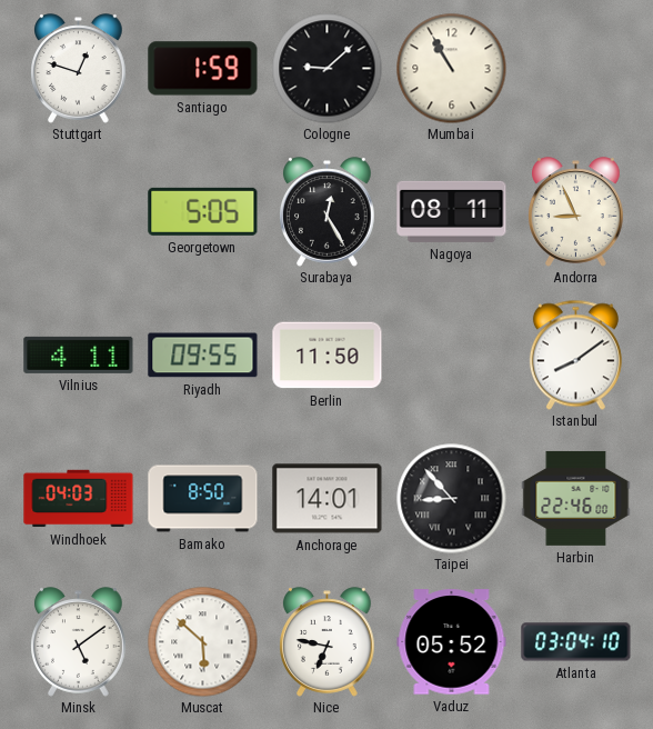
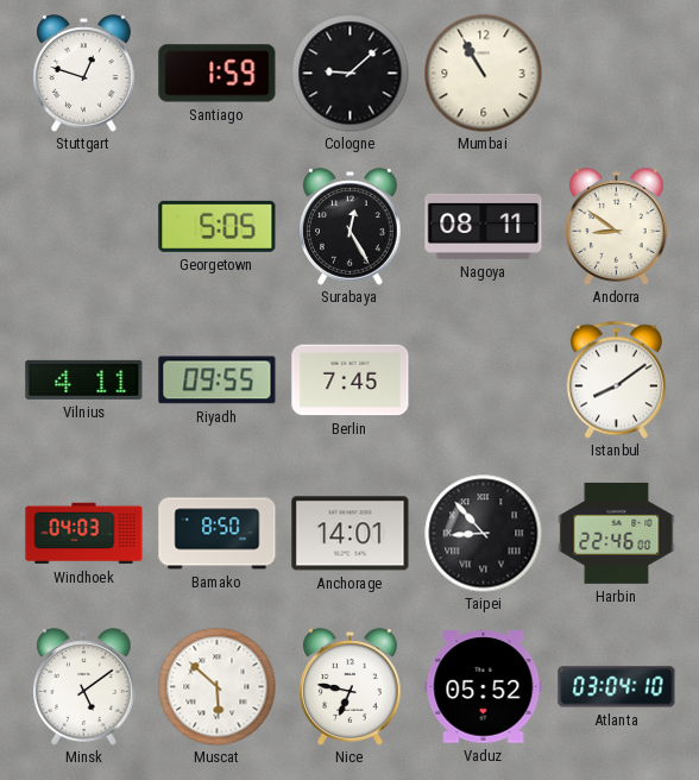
Andorra: 8:56 -> 8:51
Berlin: 11:50 -> 7:45
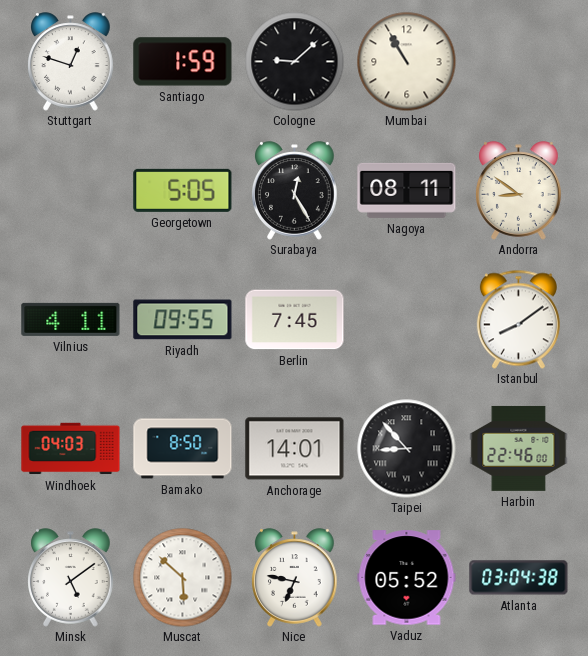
Atlanta: 03:04:10 -> 03:04:38
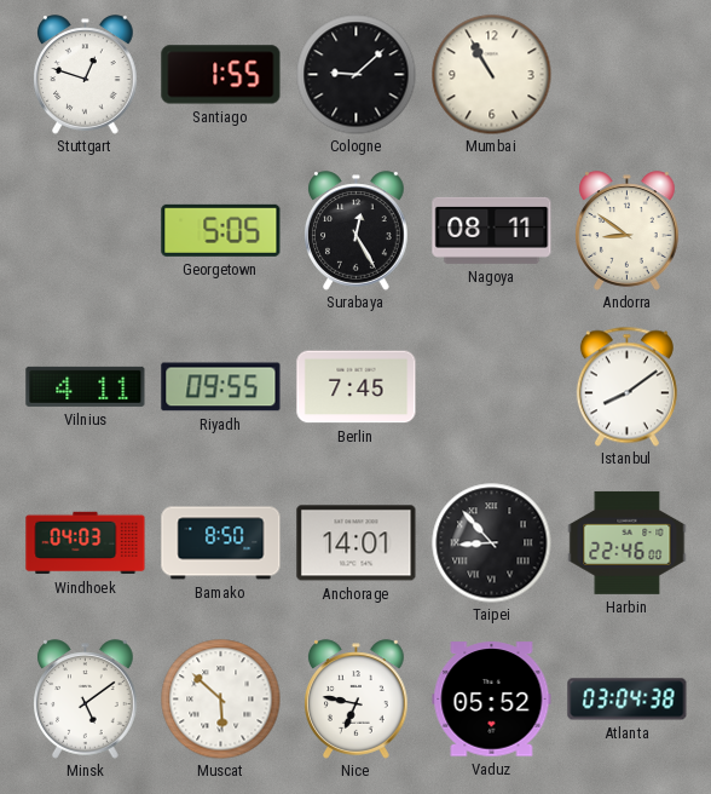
Santiago: 1:59 -> 1:55
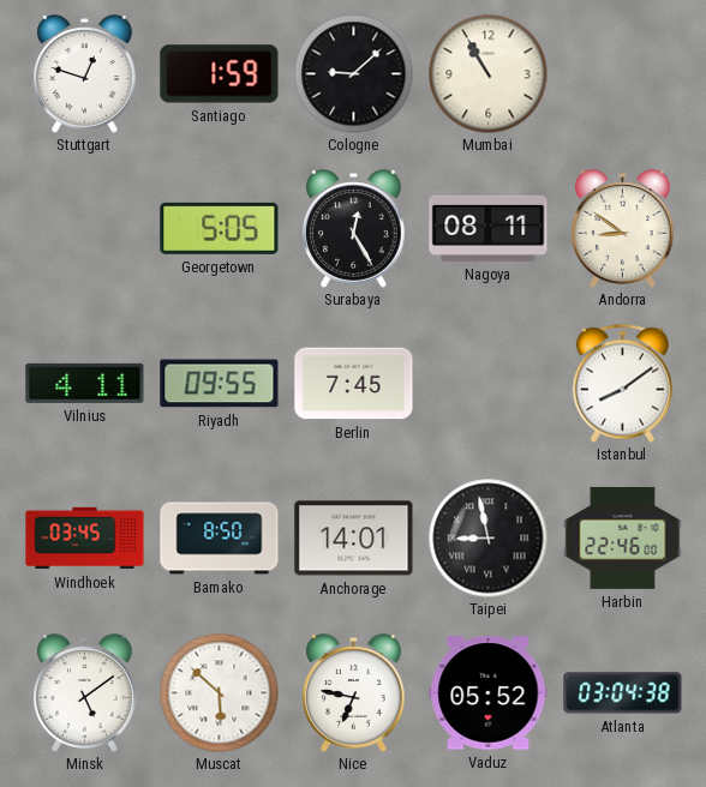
Santiago: 1:55 -> 1:59
Windhoek: 04:03 -> 03:45
Taipei: 8:53 -> 8:58
